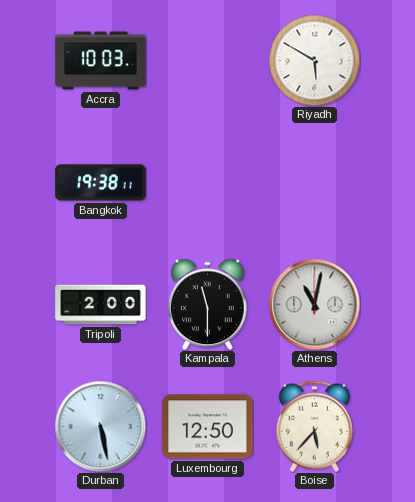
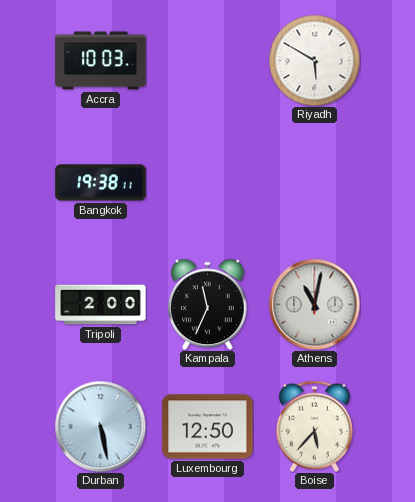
Kampala: 11:30 -> 11:34
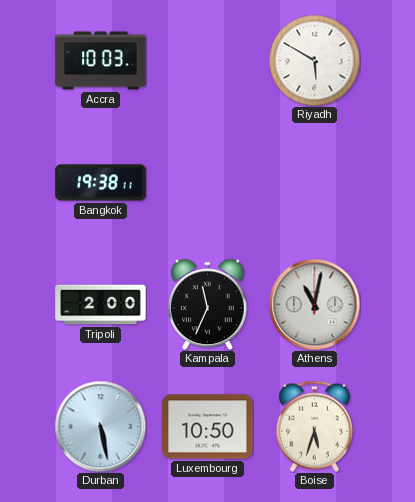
Luxembourg: 12:50 -> 10:50
Boise: 5:37 -> 5:33
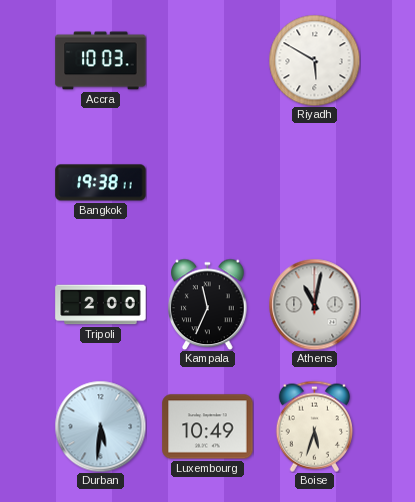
Durban: 5:28 -> 5:31
Luxembourg: 10:50 -> 10:49
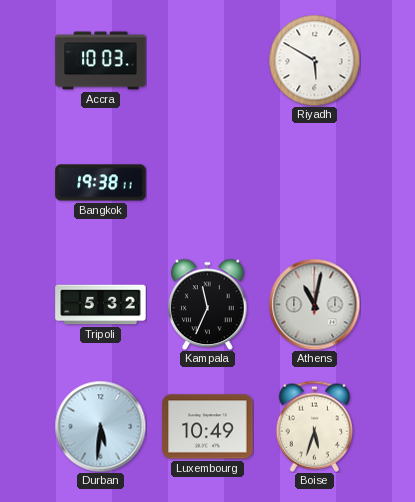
Tripoli: 2:00 -> 5:32
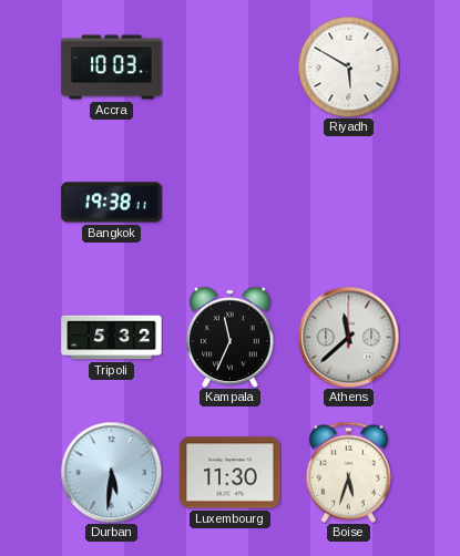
Athens: 11:02 -> 11:38
Luxembourg: 10:49 -> 11:30
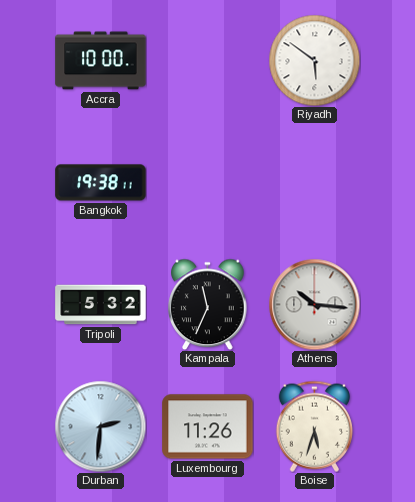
Accra: 10:03 -> 10:00
Riyadh: 5:50 -> 5:51
Athens: 11:38 -> 10:16
Durban: 5:31 -> 2:31
Luxembourg: 11:30 -> 11:26
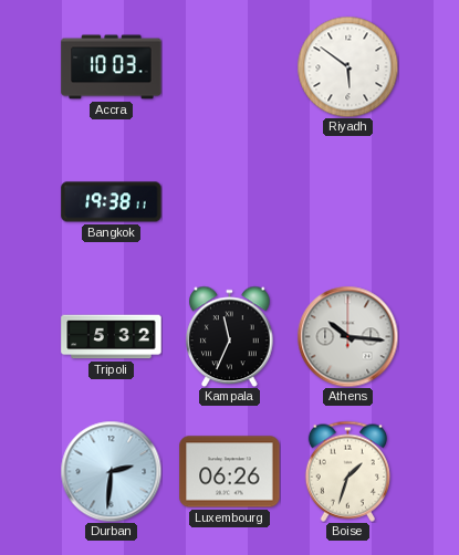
Accra: 10:00 -> 10:03
Luxembourg: 11:26 -> 06:26
Boise: 5:33 -> 1:33
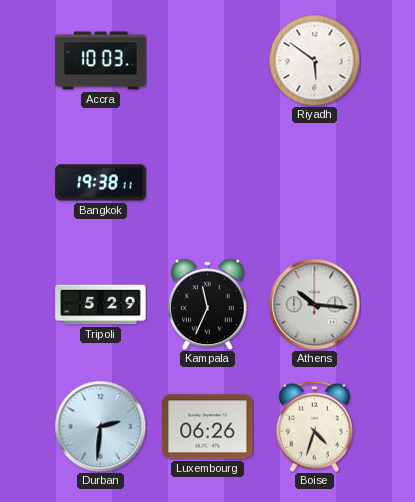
Tripoli: 5:32 -> 5:29
Boise: 1:33 -> 4:33
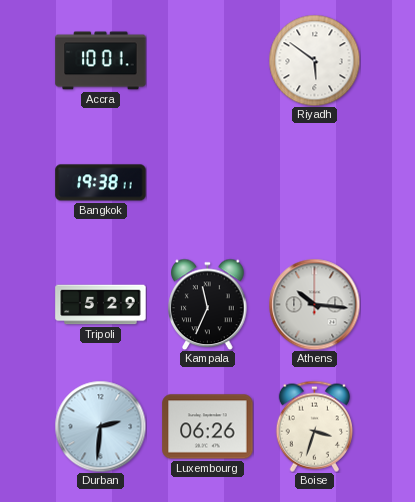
Accra: 10:03 -> 10:01
Boise: 4:33 -> 3:33
